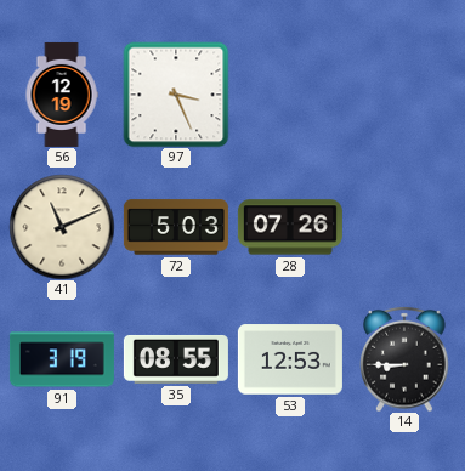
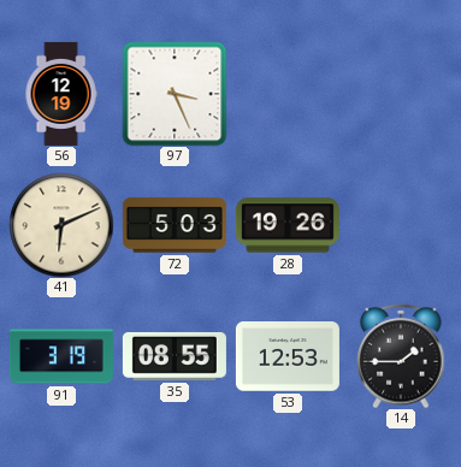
41: 11:11 -> 6:11
28: 07:26 -> 19:26
14: 8:45 -> 1:45
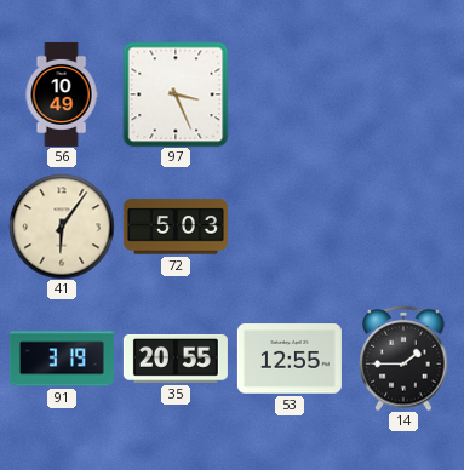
56: 12:19 -> 10:49
41: 6:11 -> 6:06
28: 19:26 -> none
35: 08:55 -> 20:55
53: 12:53 -> 12:55
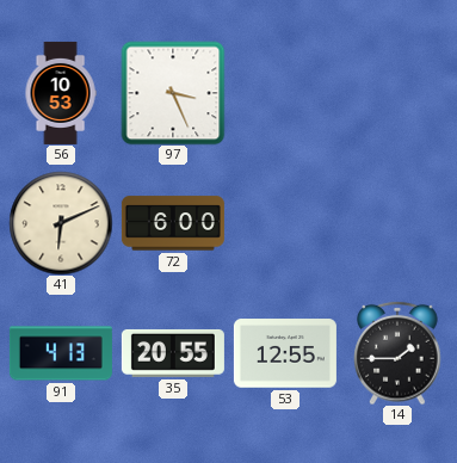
56: 10:49 -> 10:53
41: 6:06 -> 6:11
72: 5:03 -> 6:00
91: 3:19 -> 4:13
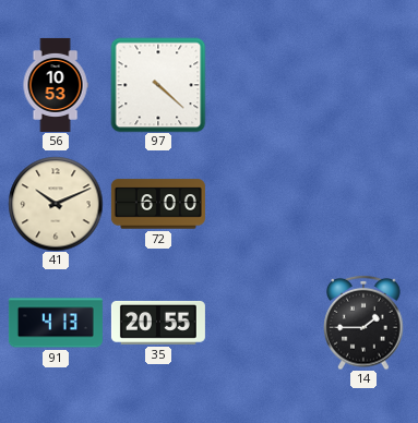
97: 3:26 -> 4:22
41: 6:11 -> 10:11
53: 12:55 -> none
